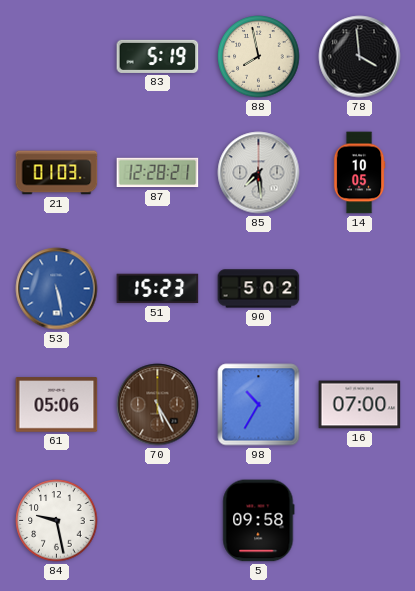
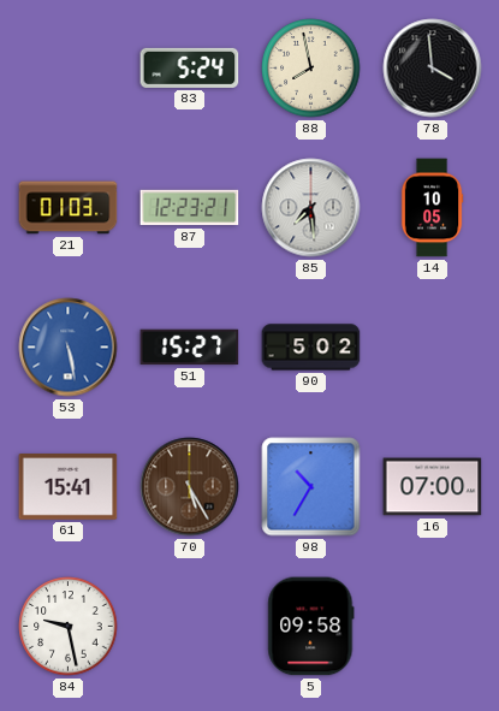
83: 5:19 -> 5:24
87: 12:28 -> 12:23
51: 15:23 -> 15:27
61: 05:06 -> 15:41
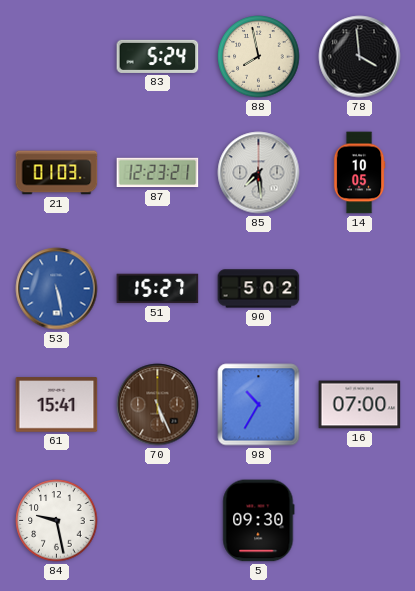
70: 5:25 -> 5:26
5: 09:58 -> 09:30
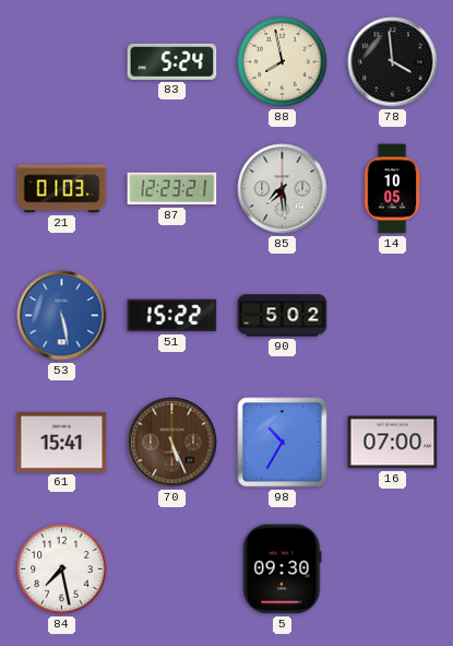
51: 15:27 -> 15:22
84: 9:28 -> 7:28
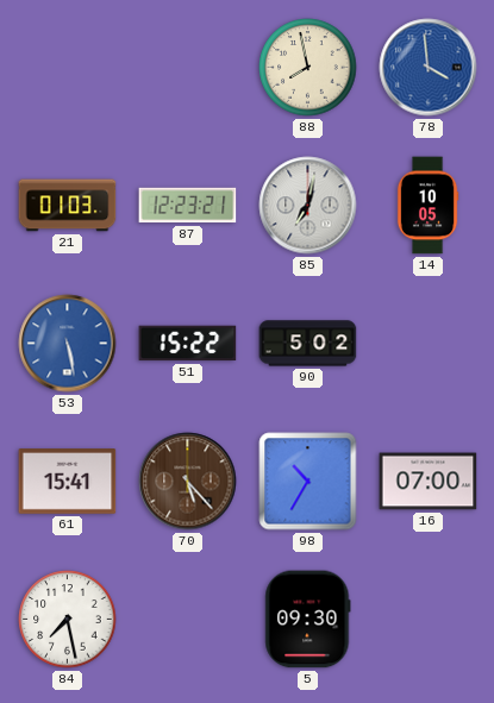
83: 5:24 -> none
78 dial: black -> blue
85: 7:29 -> 7:02
70: 5:26 -> 5:23
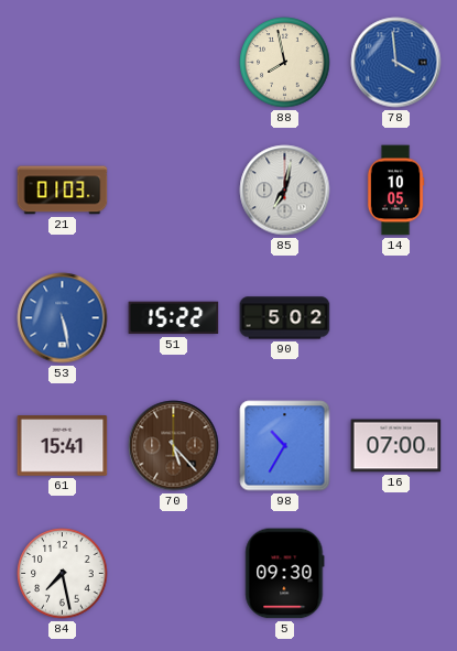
87: 12:23 -> none
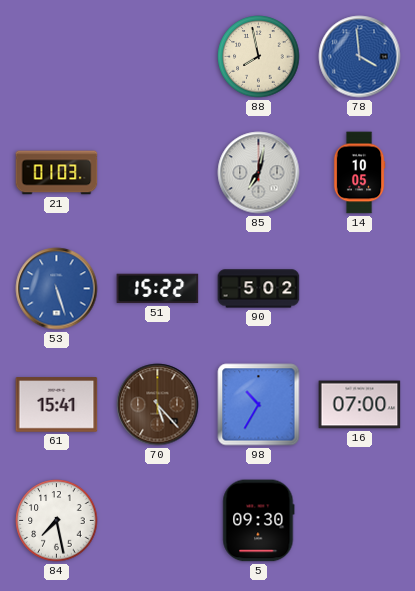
53: 5:28 -> 5:27
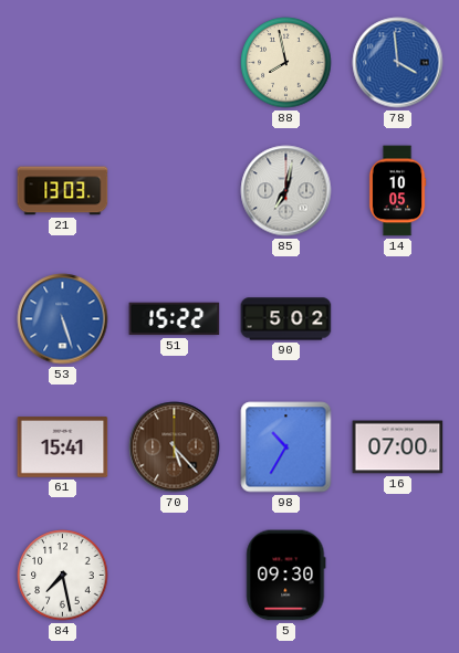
21: 01:03 -> 13:03
